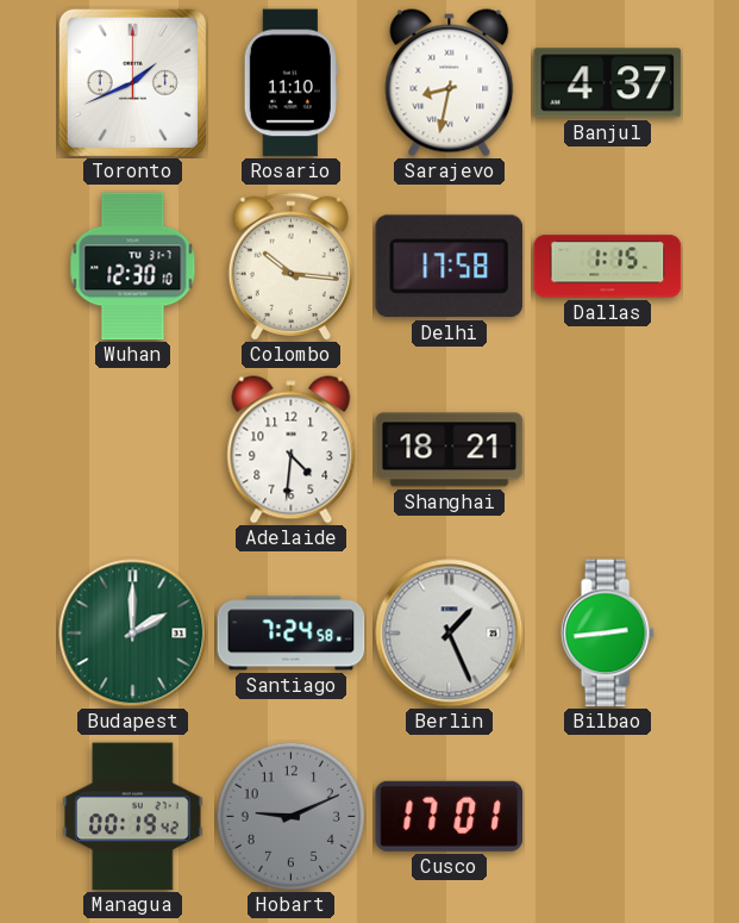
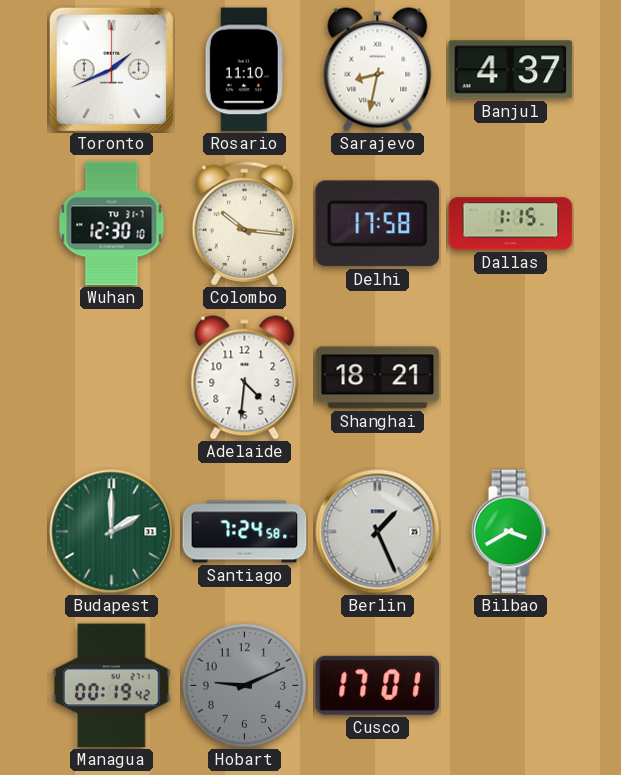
Bilbao: 2:44 -> 3:40
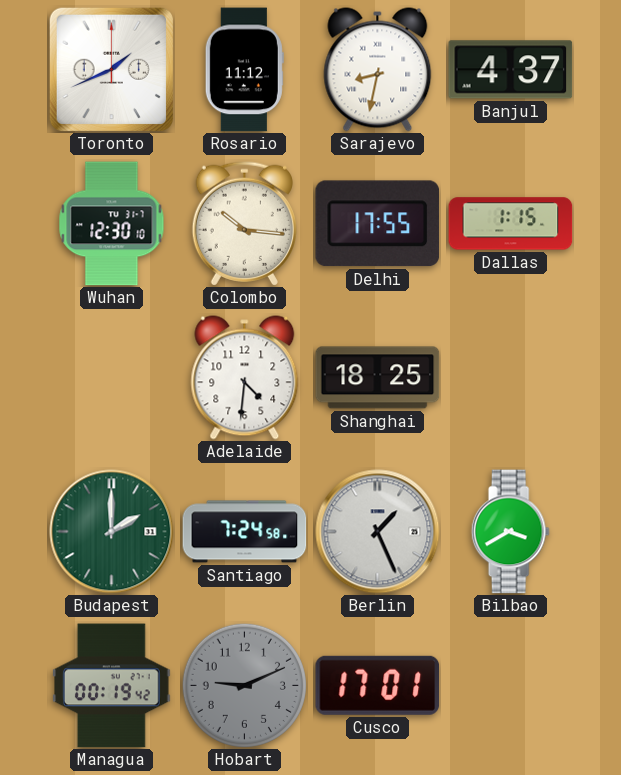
Rosario: 11:10 -> 11:12
Delhi: 17:58 -> 17:55
Shanghai: 18:21 -> 18:25
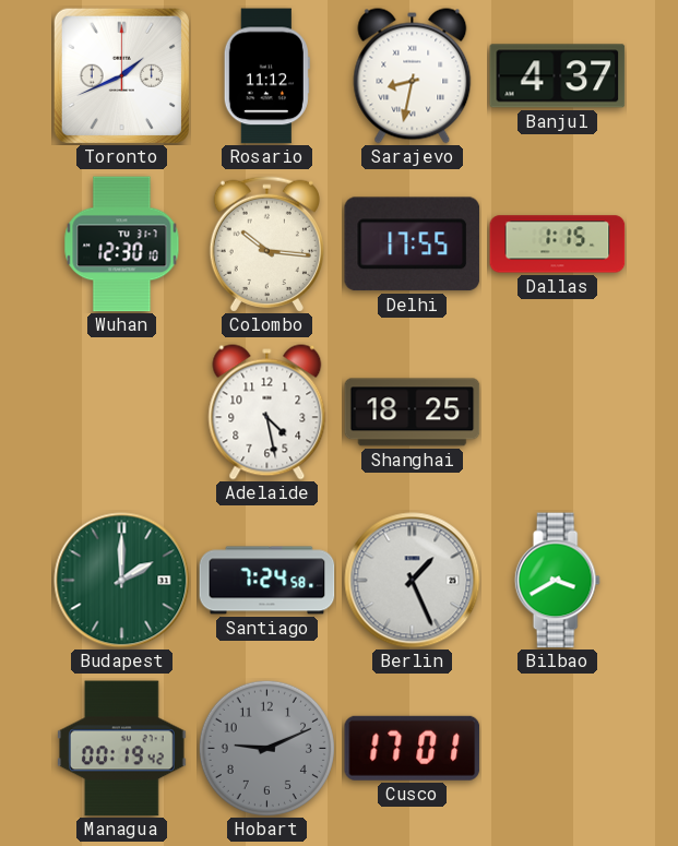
Adelaide: 4:31 -> 4:28
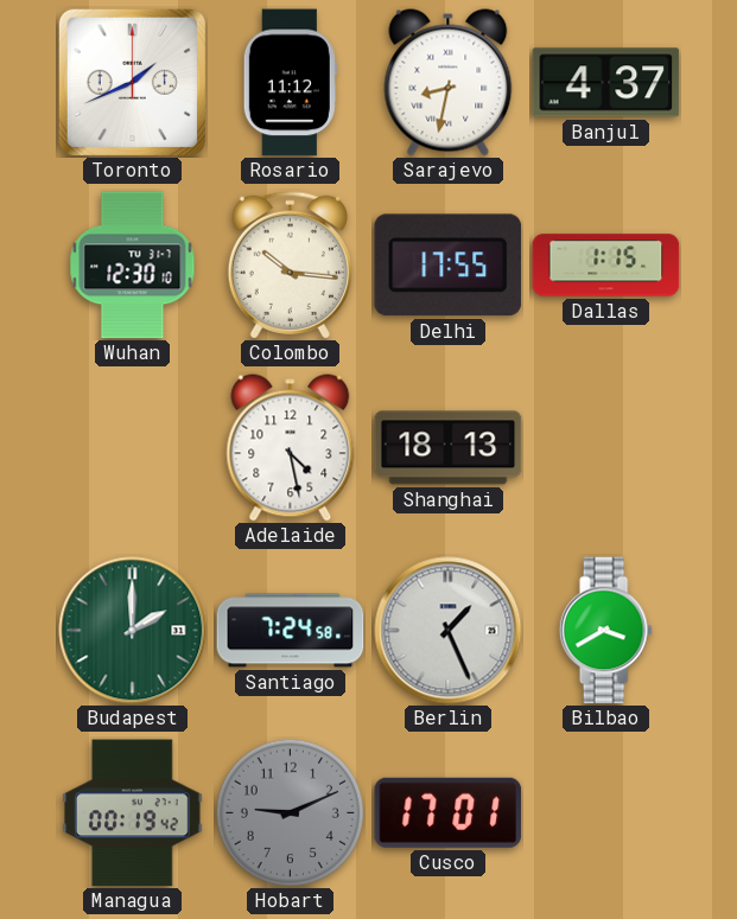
Shanghai: 18:25 -> 18:13
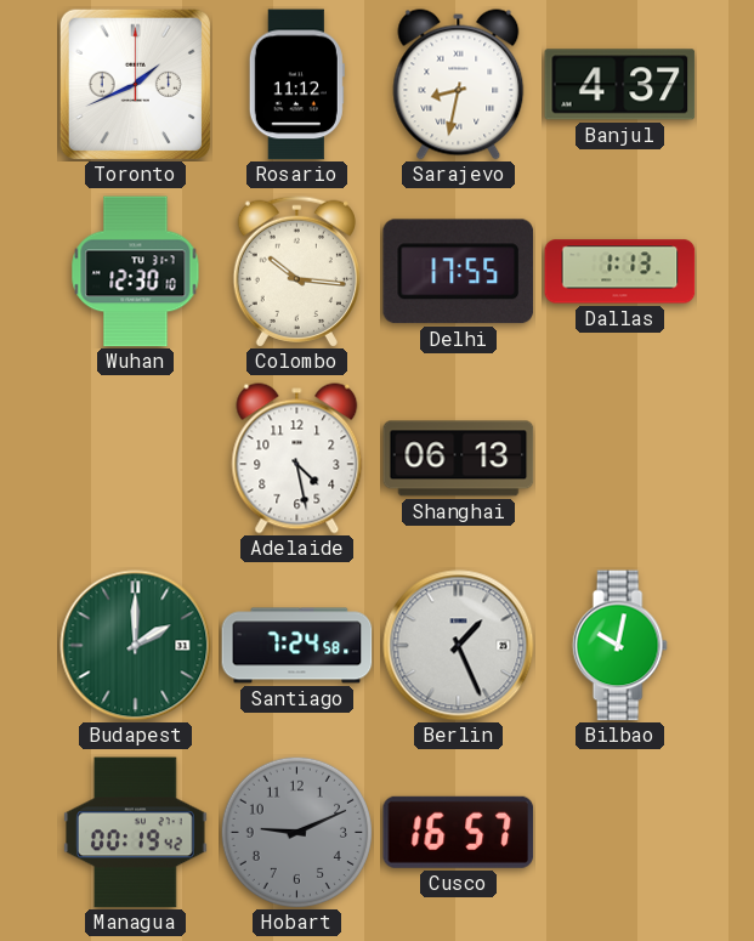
Dallas: 1:15 -> 1:13
Shanghai: 18:13 -> 06:13
Bilbao: 3:40 -> 10:02
Cusco: 17:01 -> 16:57
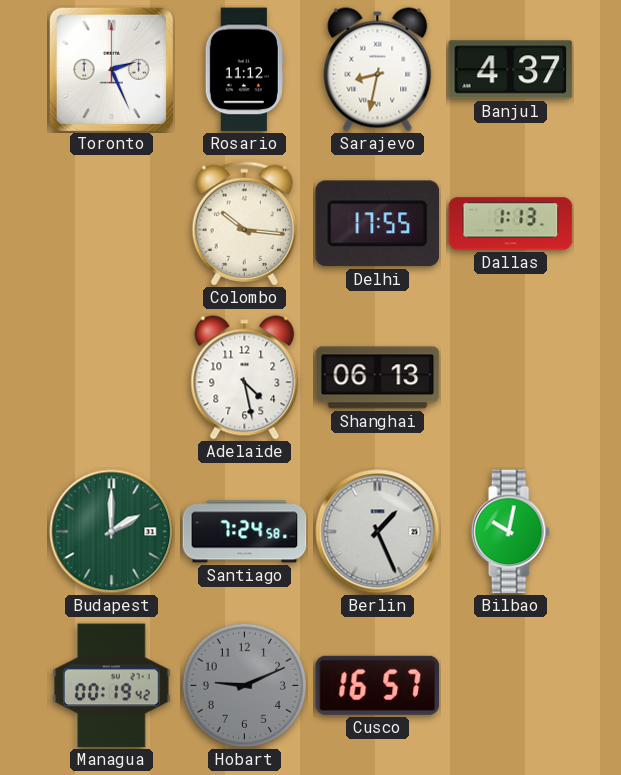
Toronto: 1:41 -> 2:26
Wuhan: 12:30 -> none
